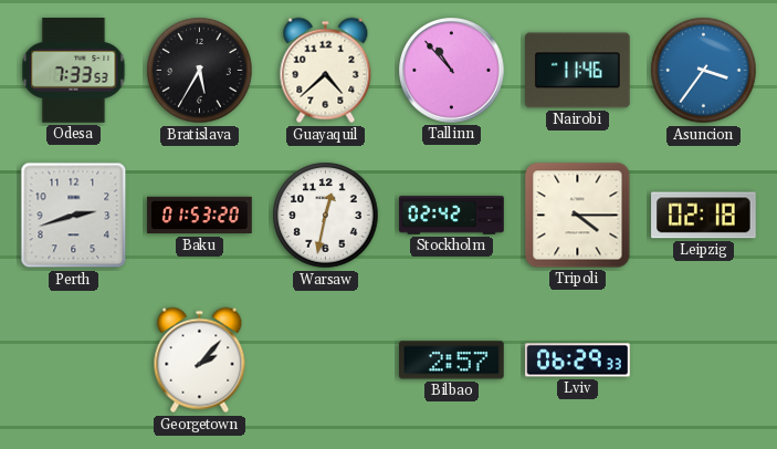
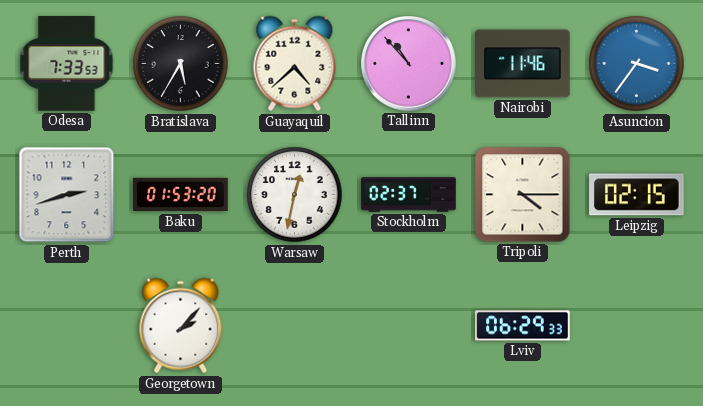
Stockholm: 02:42 -> 02:37
Leipzig: 02:18 -> 02:15
Bilbao: 2:57 -> none
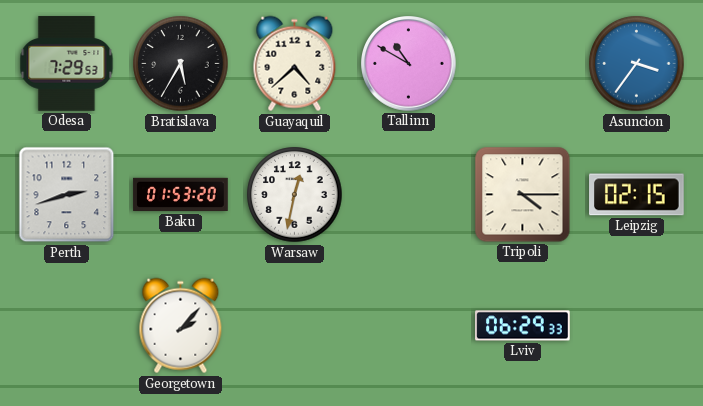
Odesa: 7:33 -> 7:29
Tallinn: 10:53 -> 10:50
Nairobi: 11:46 -> none
Stockholm: 02:37 -> none
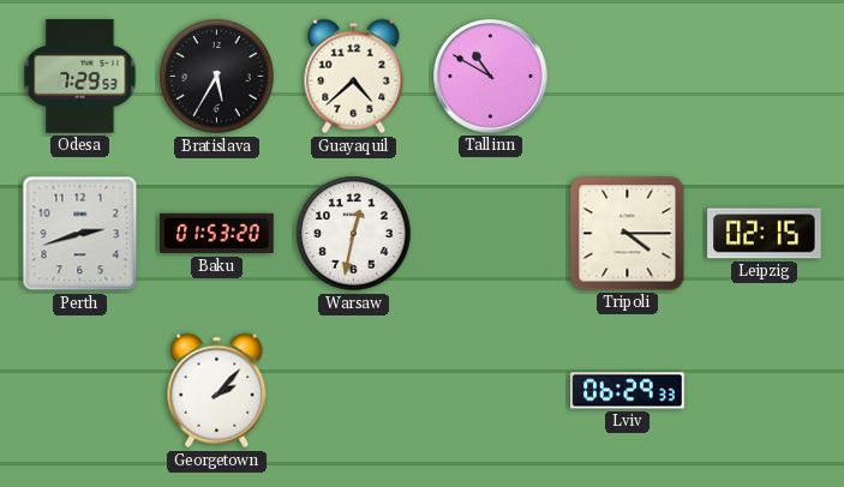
Asuncion: 3:36 -> none
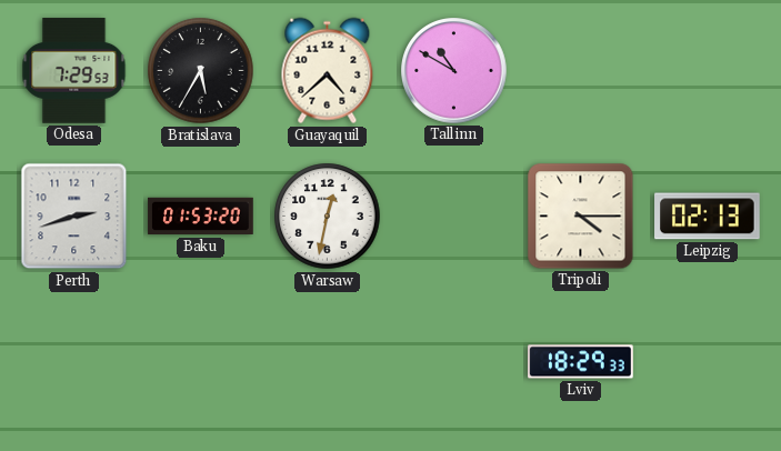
Leipzig: 02:15 -> 02:13
Georgetown: 2:07 -> none
Lviv: 06:29 -> 18:29
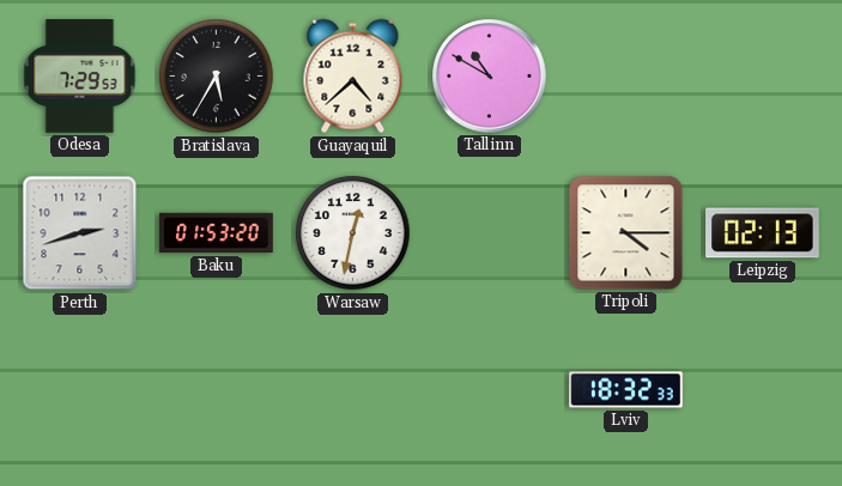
Lviv: 18:29 -> 18:32
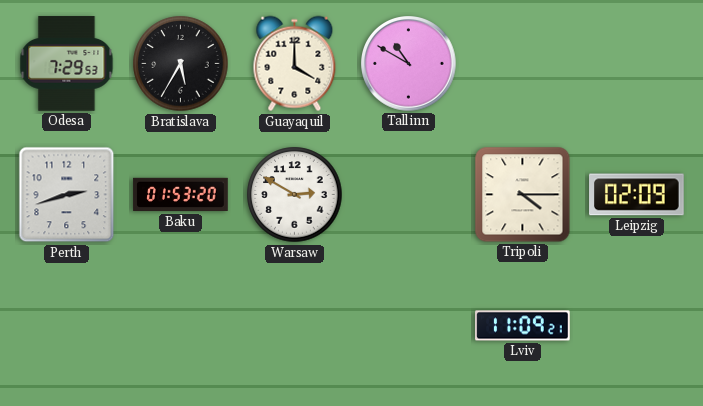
Guayaquil: 4:38 -> 4:00
Warsaw: 12:32 -> 2:50
Leipzig: 02:13 -> 02:09
Lviv: 18:32 -> 11:09
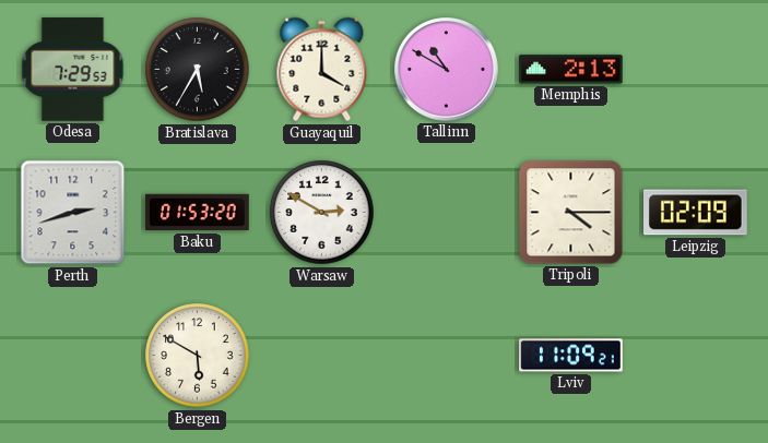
Memphis: none -> 2:13
Bergen: none -> 5:50
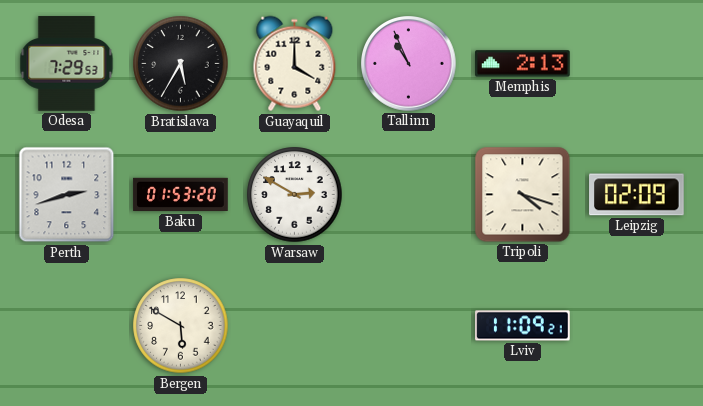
Tallinn: 10:50 -> 10:56
Tripoli: 4:15 -> 4:18
